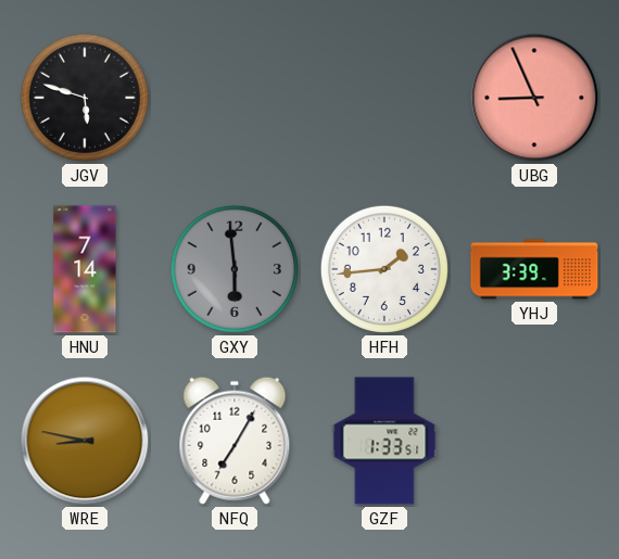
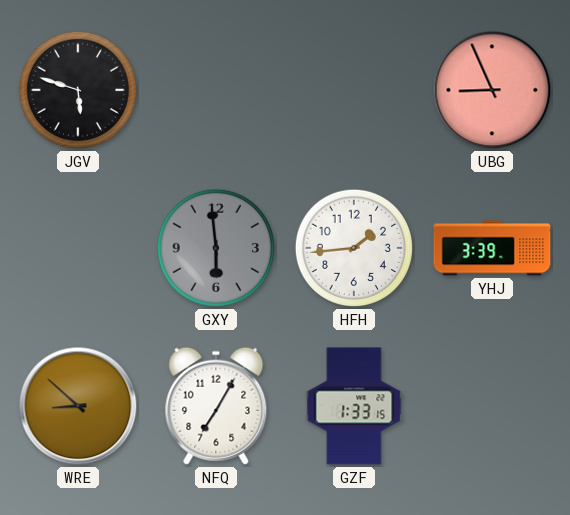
HNU: 7:14 -> none
WRE: 8:47 -> 8:52
GZF: 1:33:51 -> 1:33:15
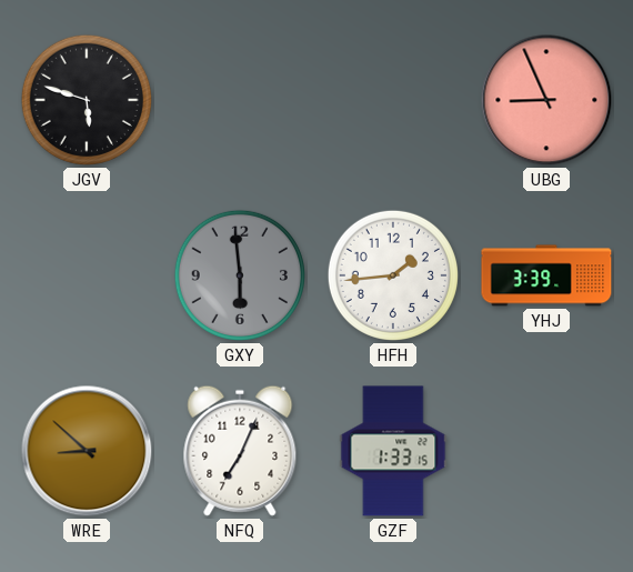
NFQ: 7:05 -> 7:04
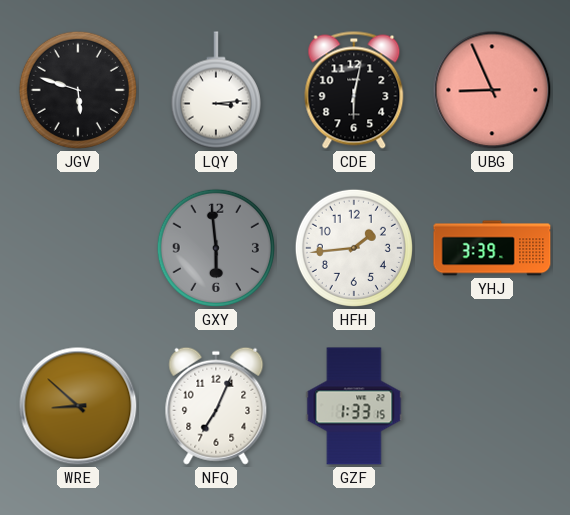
LQY: none -> 3:14
CDE: none -> 6:02
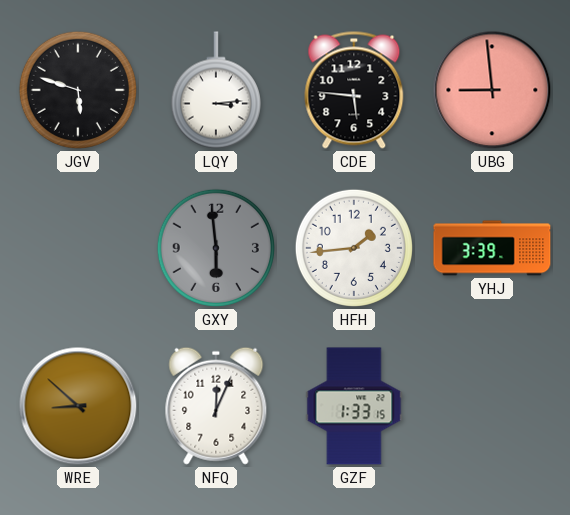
CDE: 6:02 -> 5:46
UBG: 8:56 -> 8:59
NFQ: 7:04 -> 12:04
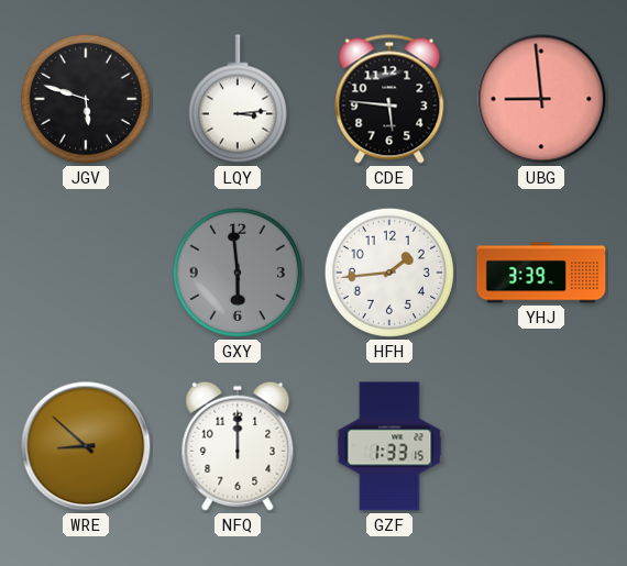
NFQ: 12:04 -> 12:00
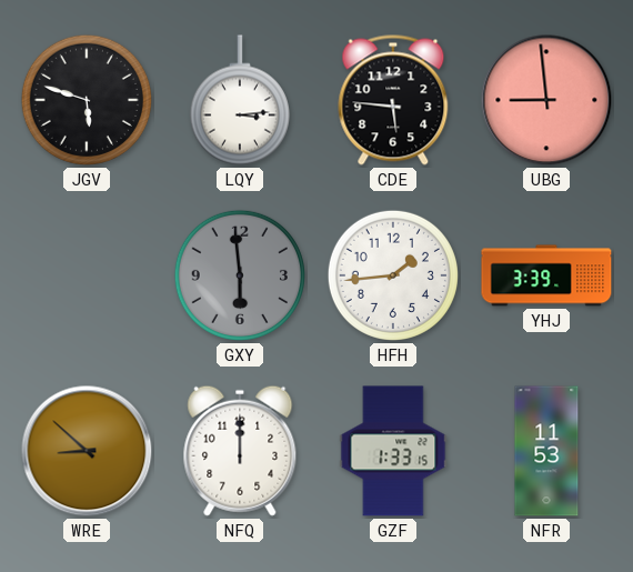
NFR: none -> 11:53
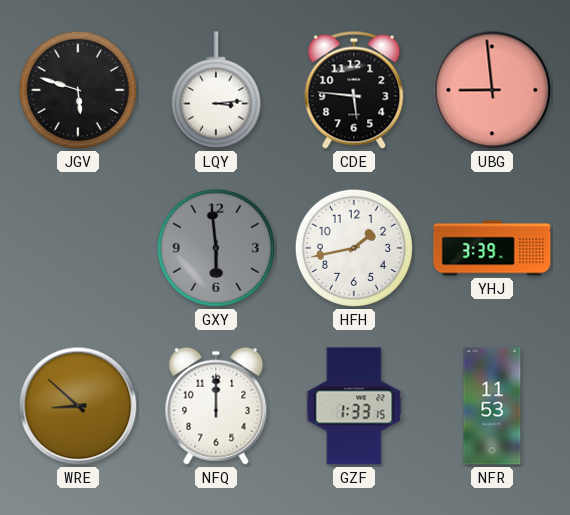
HFH: 1:44 -> 1:43
